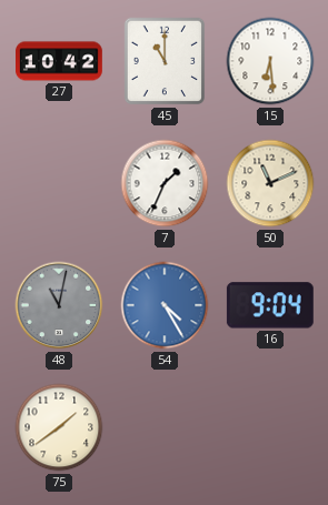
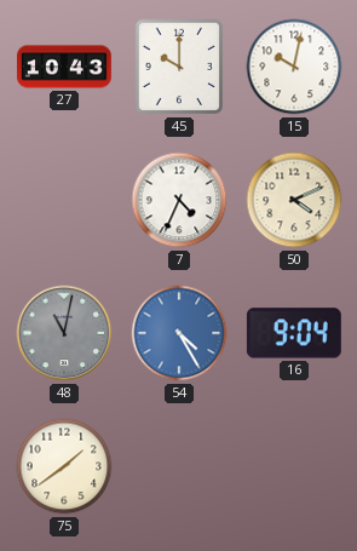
27: 10:42 -> 10:43
45: 11:00 -> 10:00
15: 6:29 -> 10:02
7: 1:34 -> 4:34
50: 11:11 -> 4:11
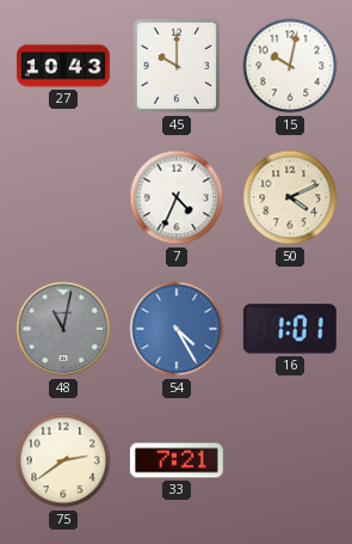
16: 9:04 -> 1:01
75: 1:39 -> 2:39
33: none -> 7:21
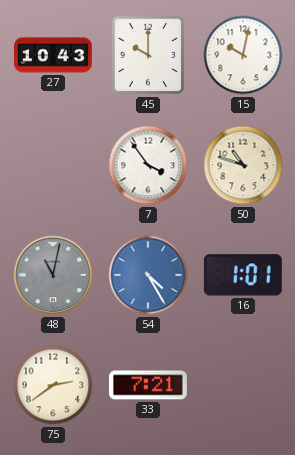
7: 4:34 -> 3:54
50: 4:11 -> 10:48
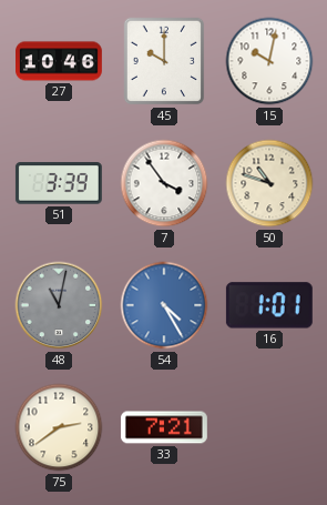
27: 10:43 -> 10:46
51: none -> 3:39
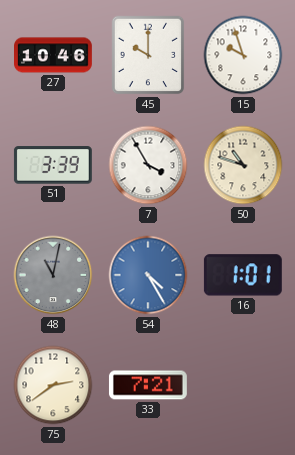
15: 10:02 -> 9:57
7: 3:54 -> 3:55
